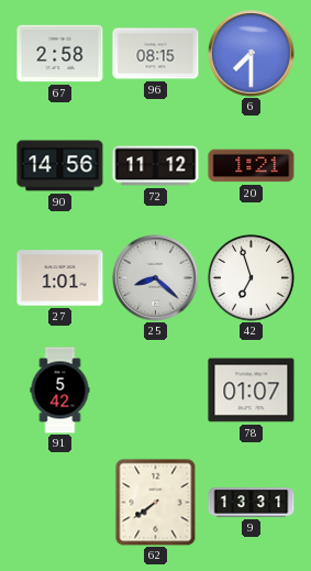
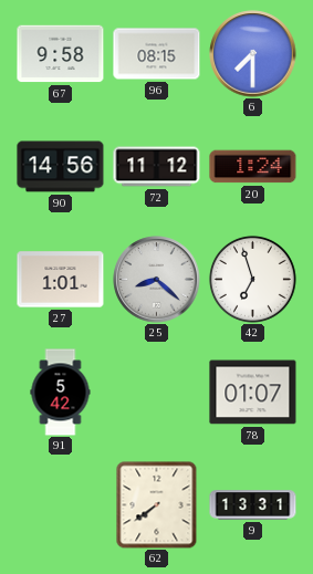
67: 2:58 -> 9:58
20: 1:21 -> 1:24
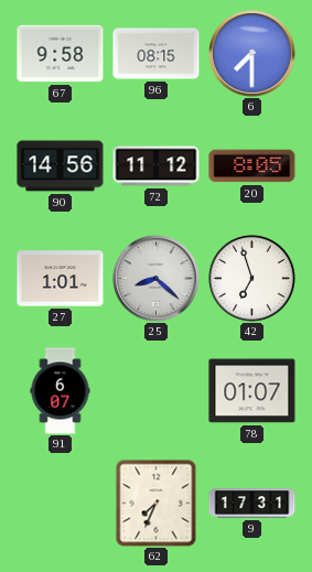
20: 1:24 -> 8:05
91: 5:42 -> 6:07
62: 7:39 -> 7:34
9: 13:31 -> 17:31
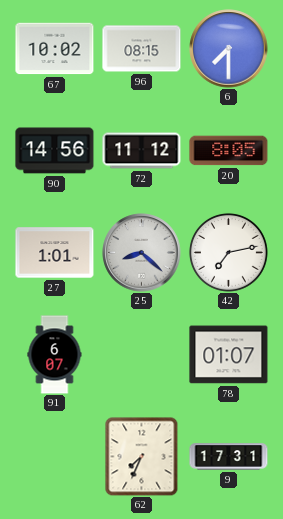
67: 9:58 -> 10:02
42: 6:57 -> 7:13
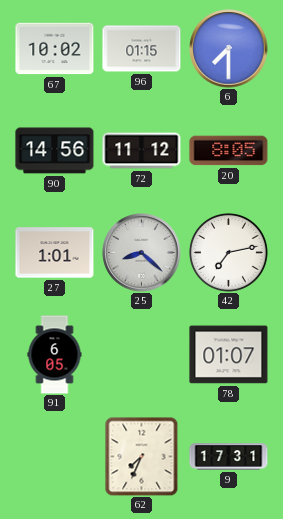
96: 08:15 -> 01:15
91: 6:07 -> 6:05
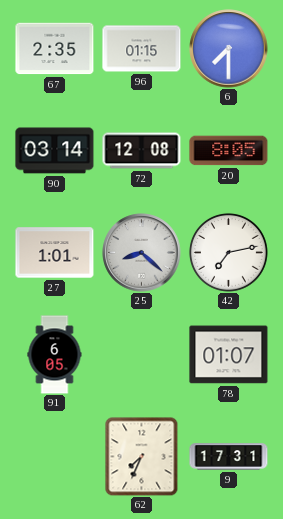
67: 10:02 -> 2:35
90: 14:56 -> 03:14
72: 11:12 -> 12:08
